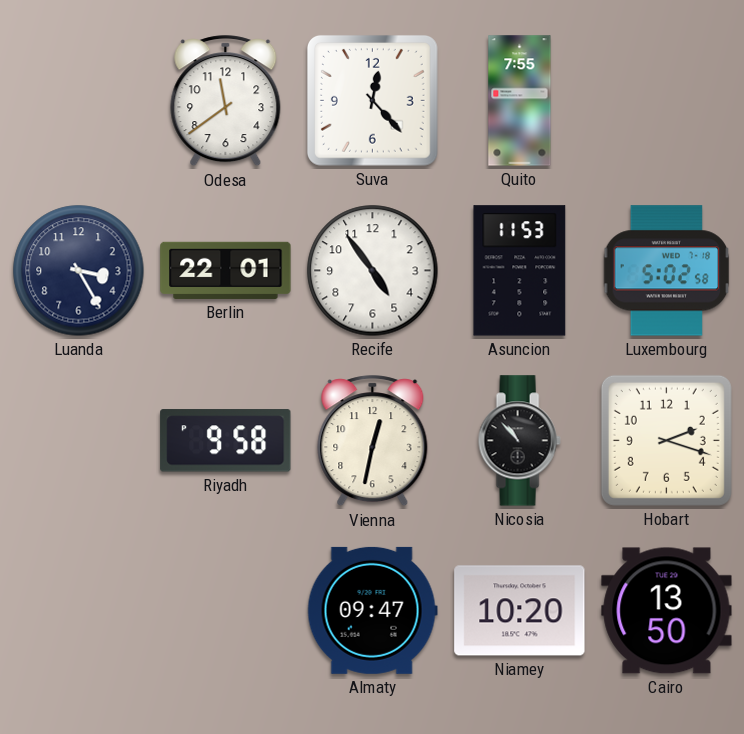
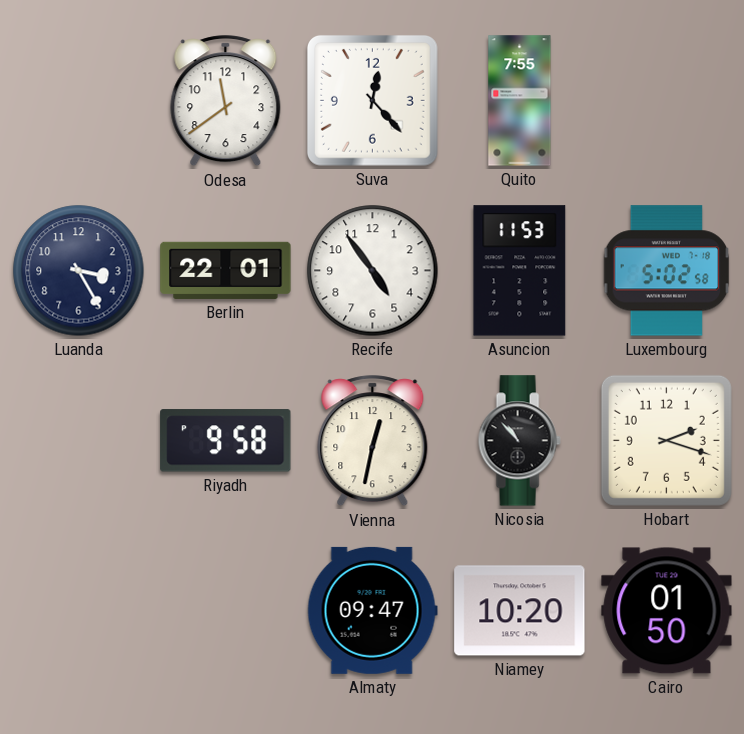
Cairo: 13:50 -> 01:50
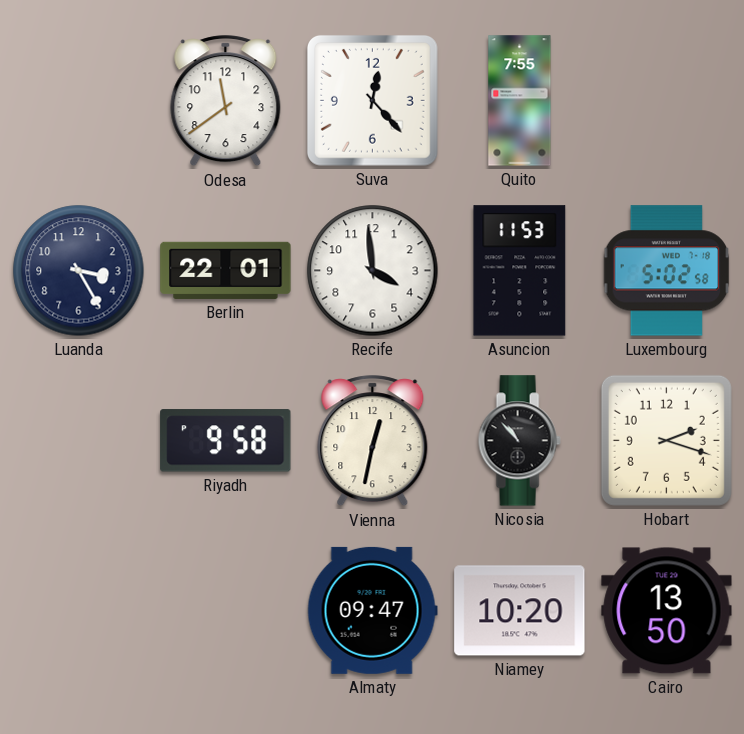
Recife: 4:54 -> 3:59
Cairo: 01:50 -> 13:50
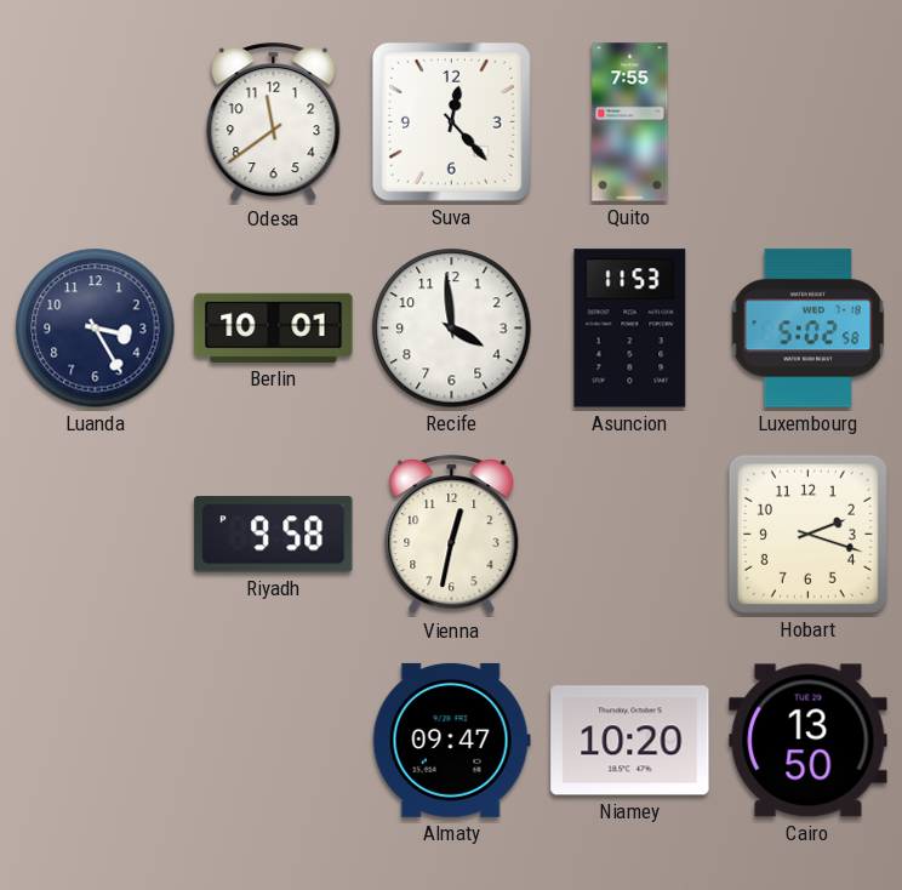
Berlin: 22:01 -> 10:01
Nicosia: 10:53 -> none
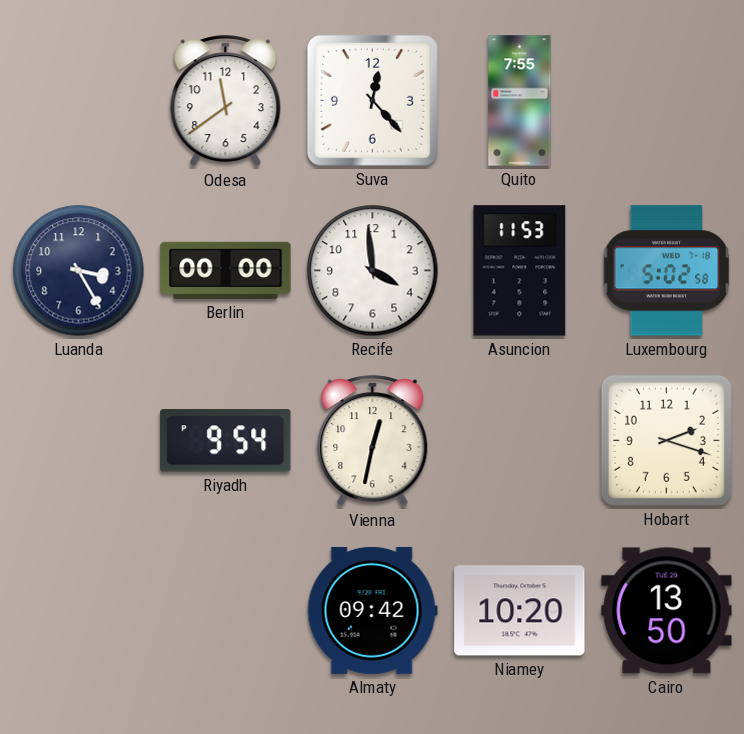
Berlin: 10:01 -> 00:00
Riyadh: 9:58 -> 9:54
Almaty: 09:47 -> 09:42
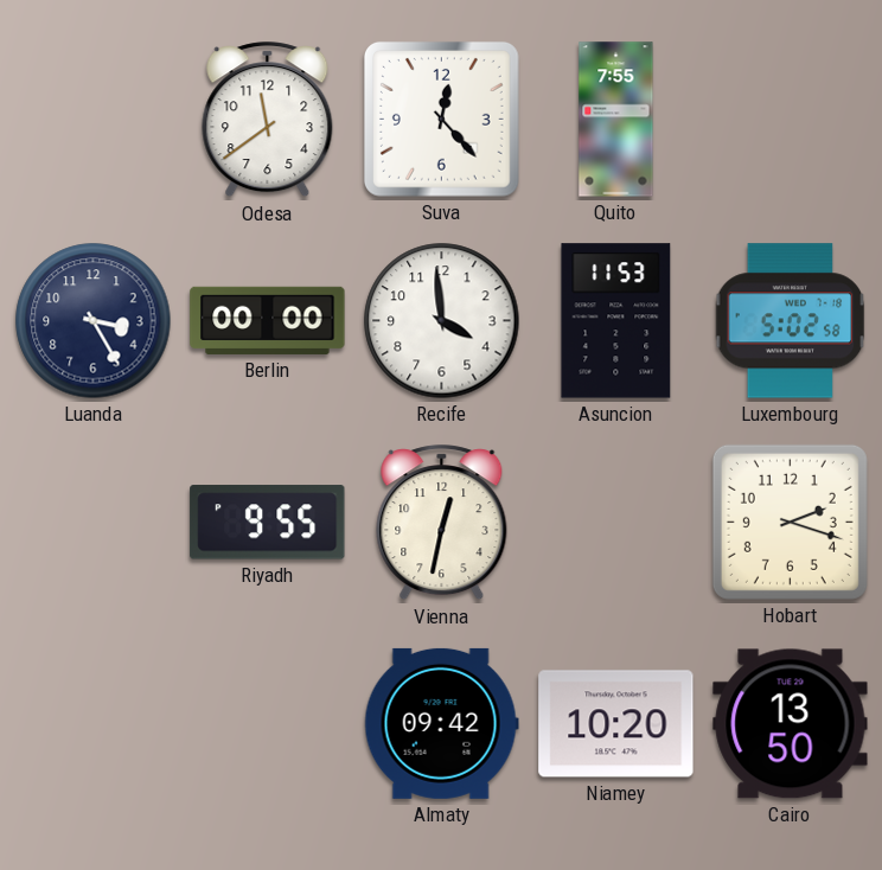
Riyadh: 9:54 -> 9:55
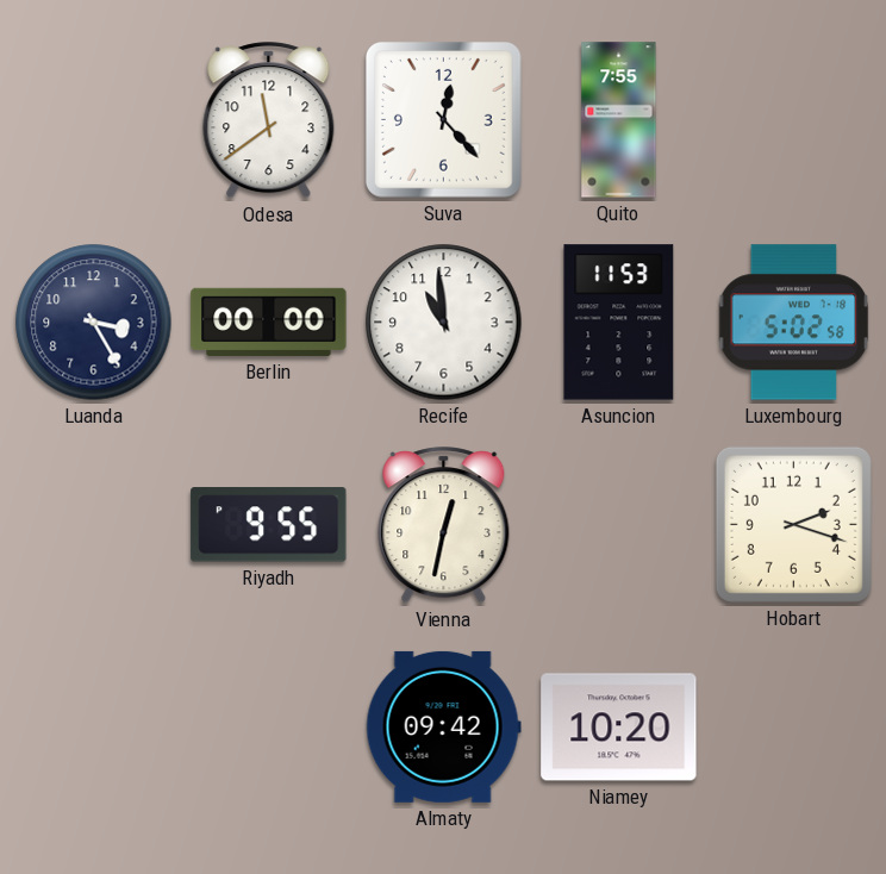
Recife: 3:59 -> 10:59
Cairo: 13:50 -> none
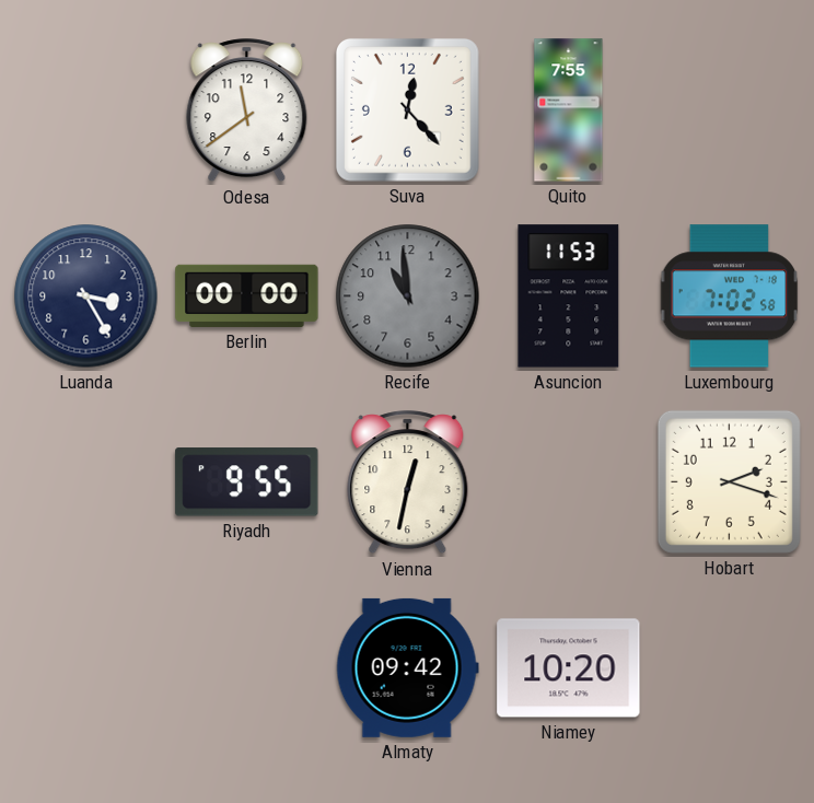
Recife dial: white -> grey
Luxembourg: 5:02 -> 7:02
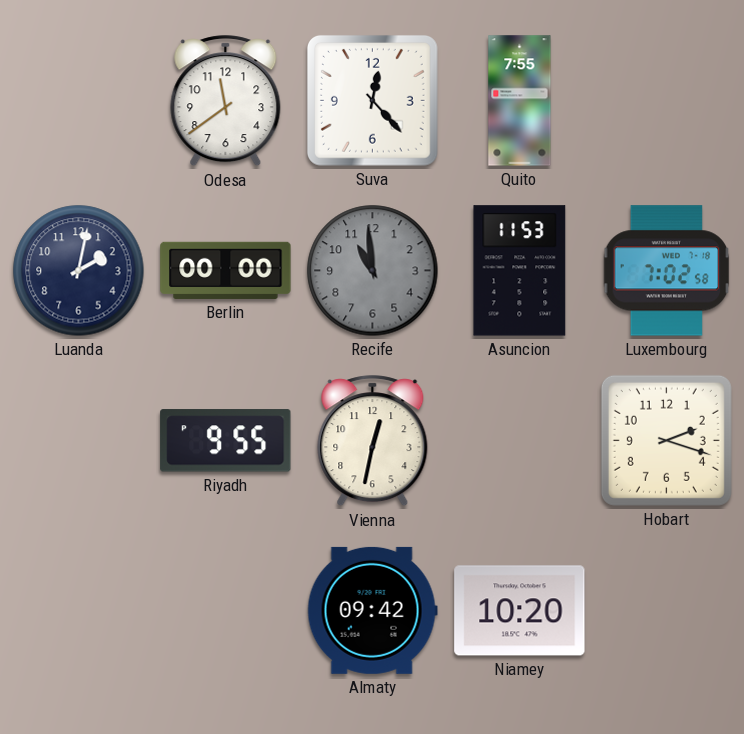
Luanda: 3:25 -> 2:02
